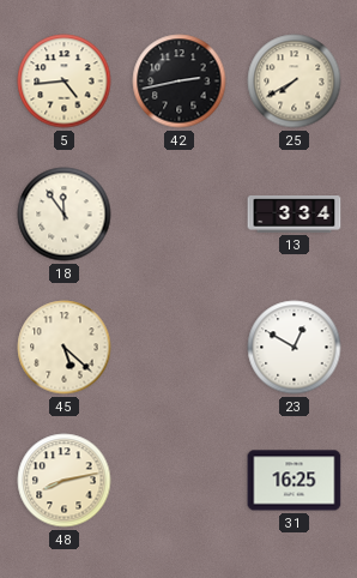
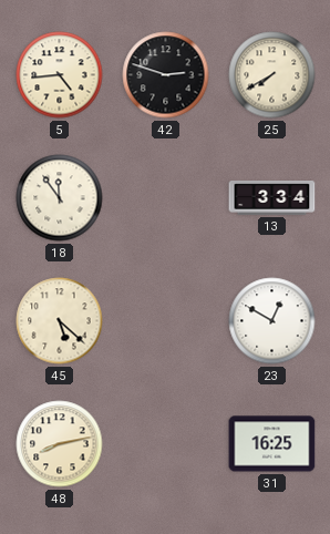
42: 2:43 -> 2:48
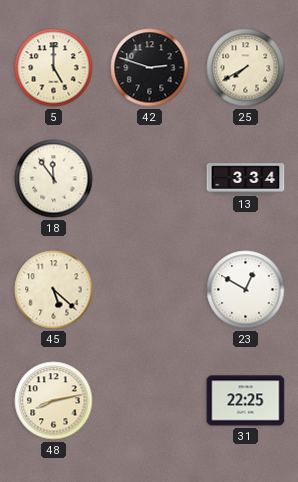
5: 4:44 -> 5:00
31: 16:25 -> 22:25
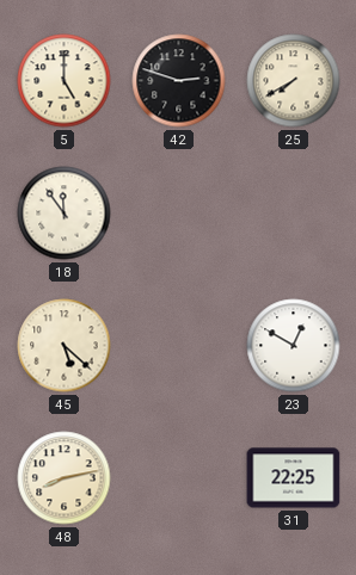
13: 3:34 -> none
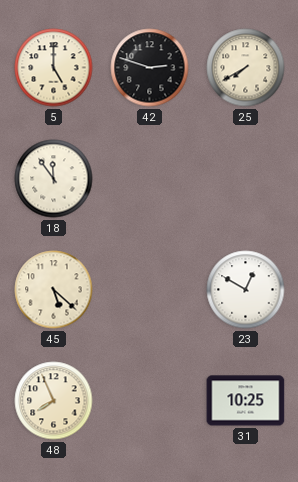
48: 8:13 -> 7:56
31: 22:25 -> 10:25
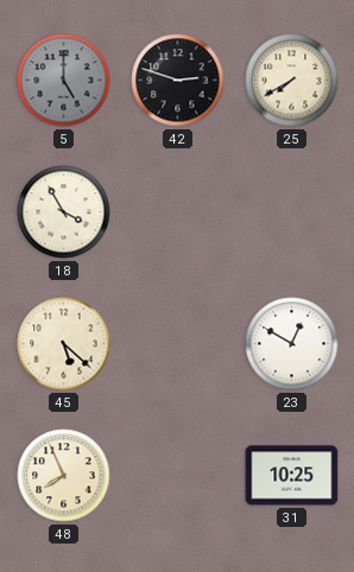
5 dial: cream -> grey
18: 11:54 -> 3:55
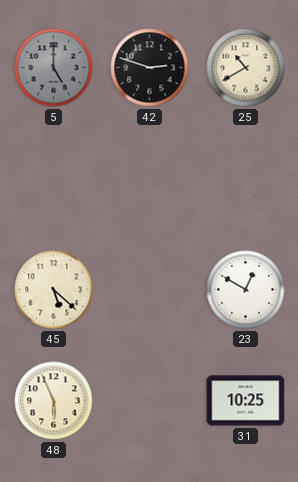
25: 7:40 -> 10:40
18: 3:55 -> none
48: 7:56 -> 5:56
